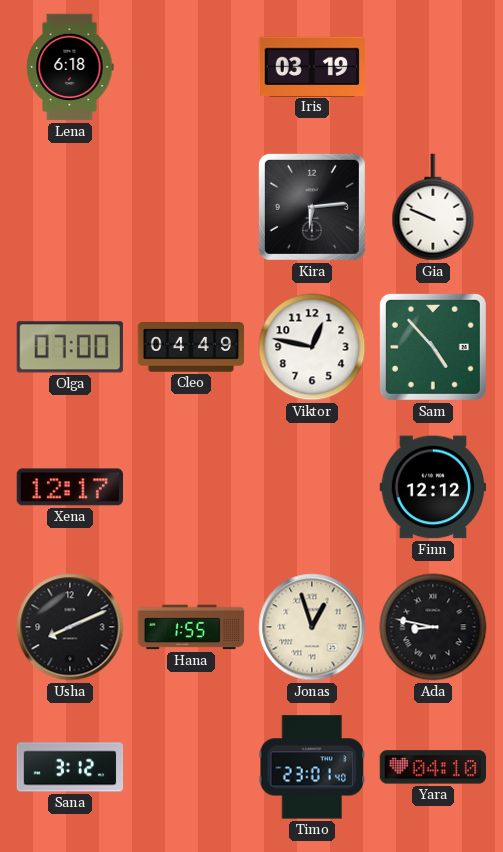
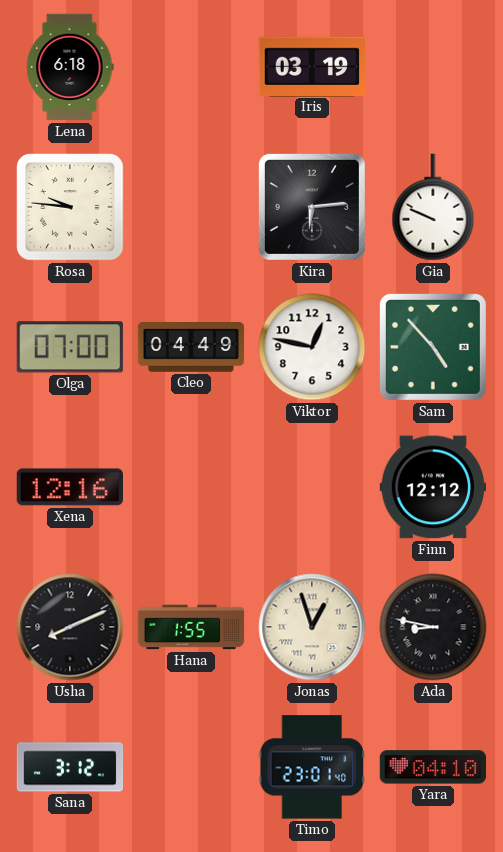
Rosa: none -> 9:46
Xena: 12:17 -> 12:16
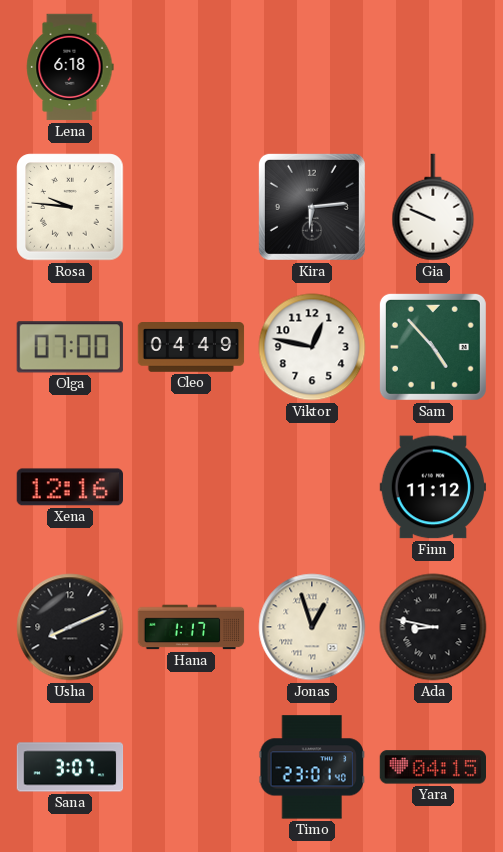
Iris: 03:19 -> none
Finn: 12:12 -> 11:12
Hana: 1:55 -> 1:17
Sana: 3:12 -> 3:07
Yara: 04:10 -> 04:15
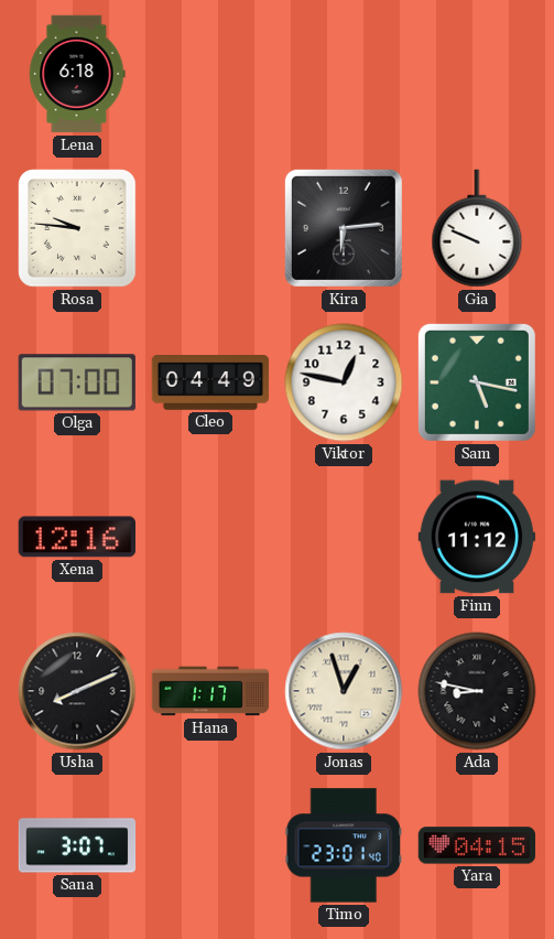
Sam: 4:53 -> 5:17
